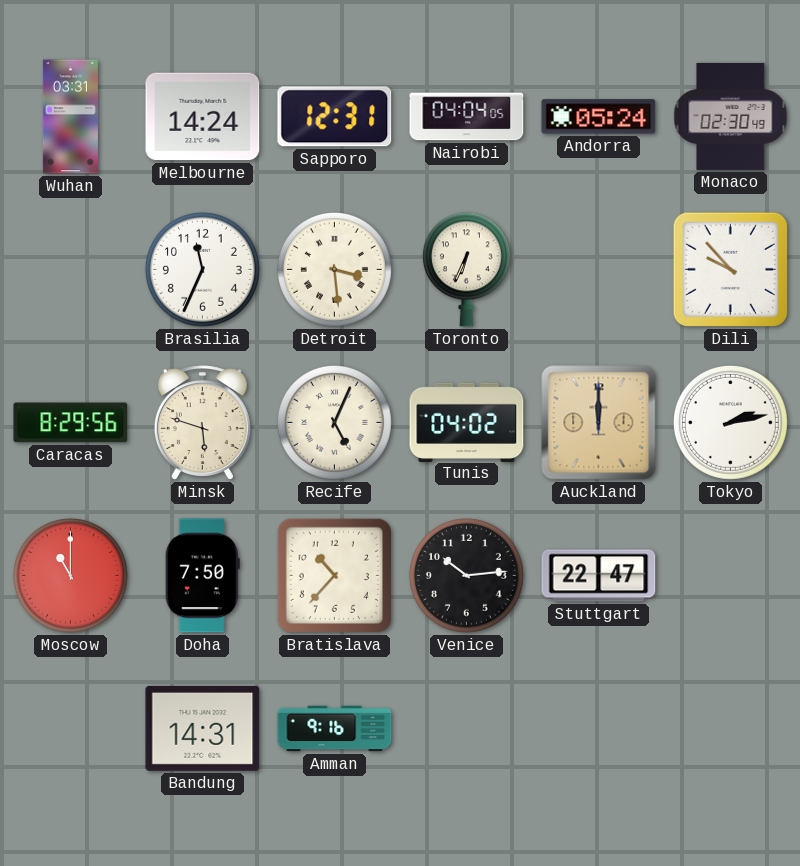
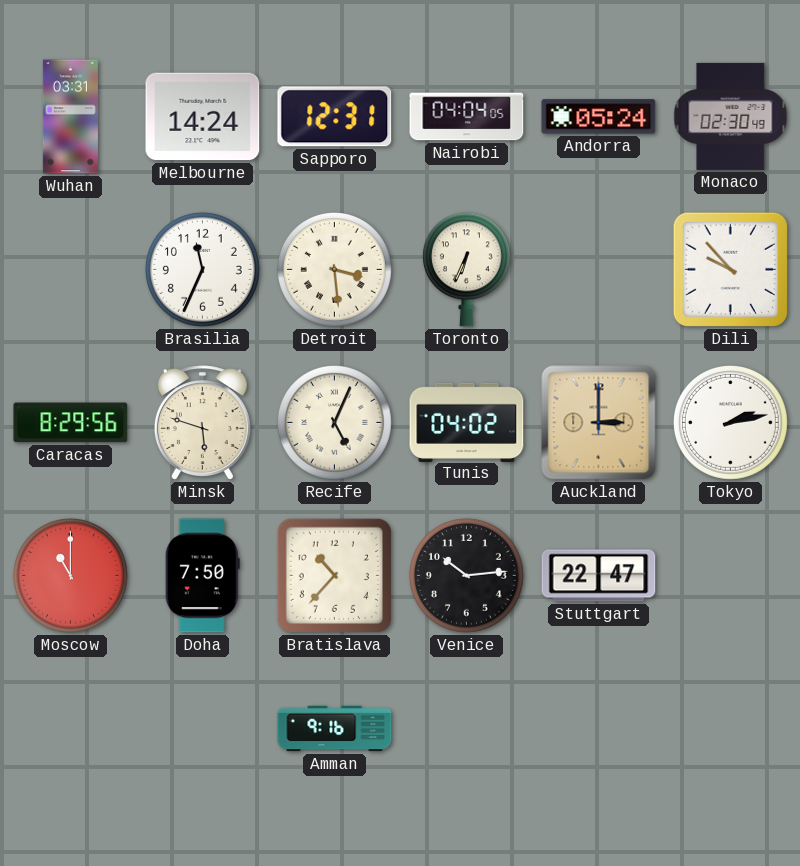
Auckland: 12:00 -> 3:00
Bandung: 14:31 -> none
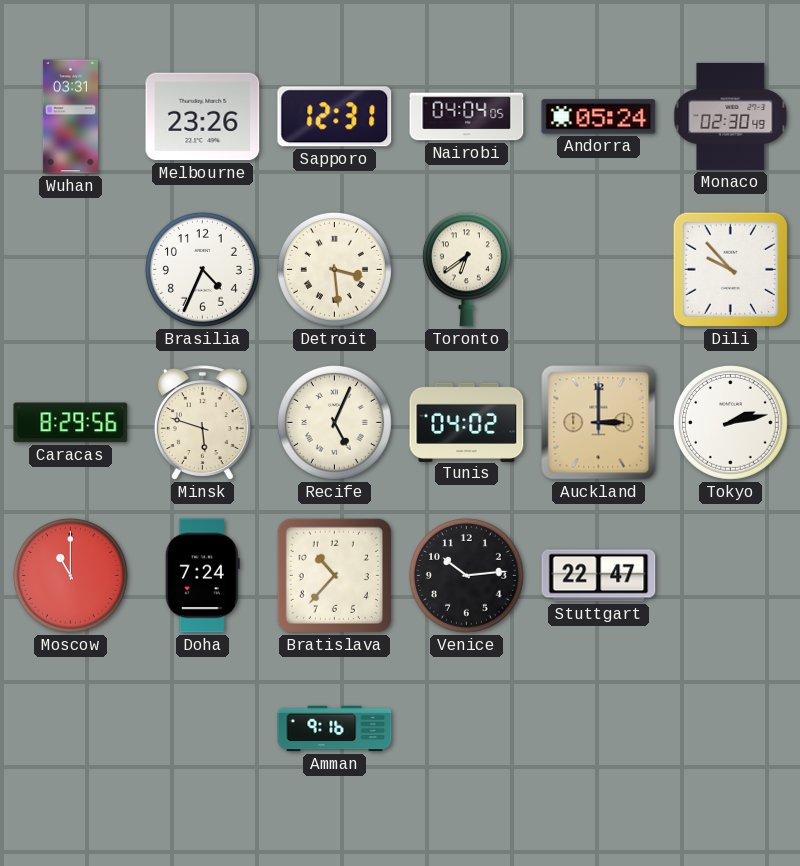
Melbourne: 14:24 -> 23:26
Brasilia: 11:34 -> 4:34
Toronto: 6:34 -> 6:39
Doha: 7:50 -> 7:24
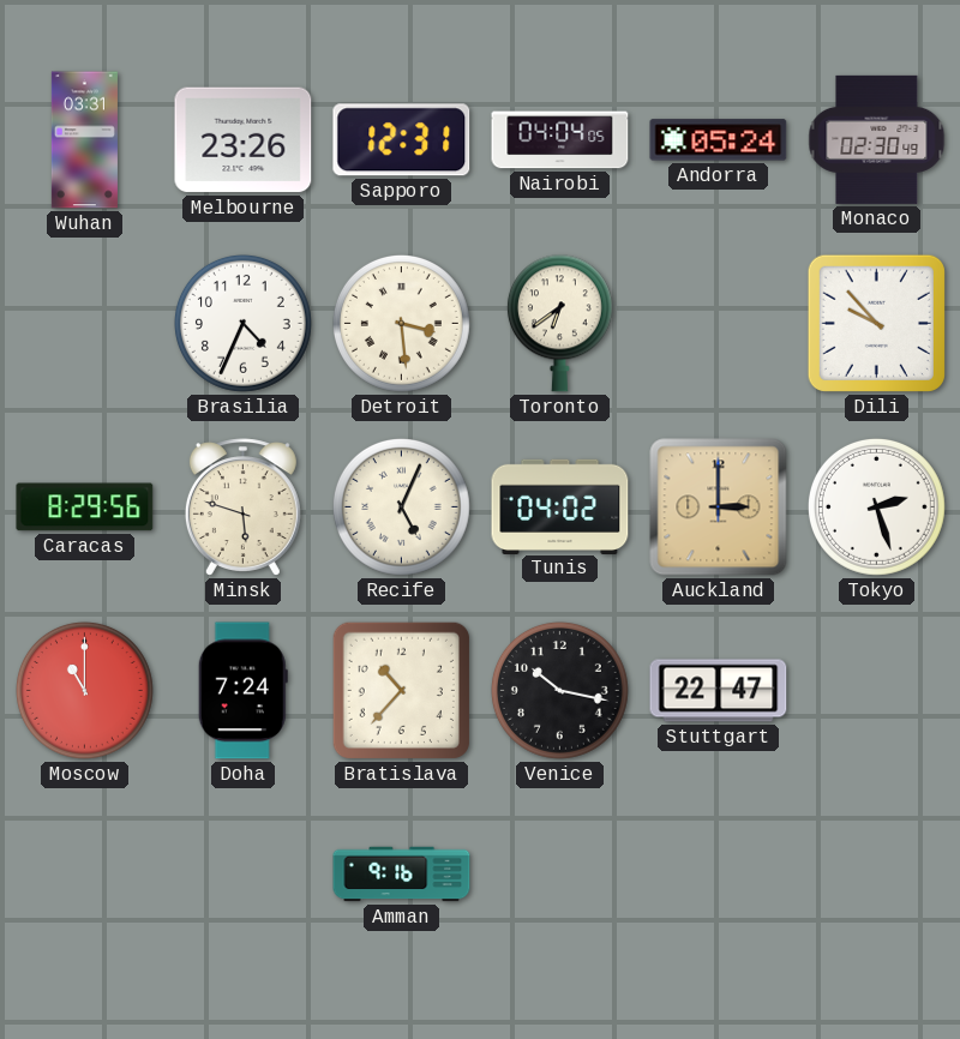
Tokyo: 2:13 -> 2:27
Venice: 10:14 -> 10:17
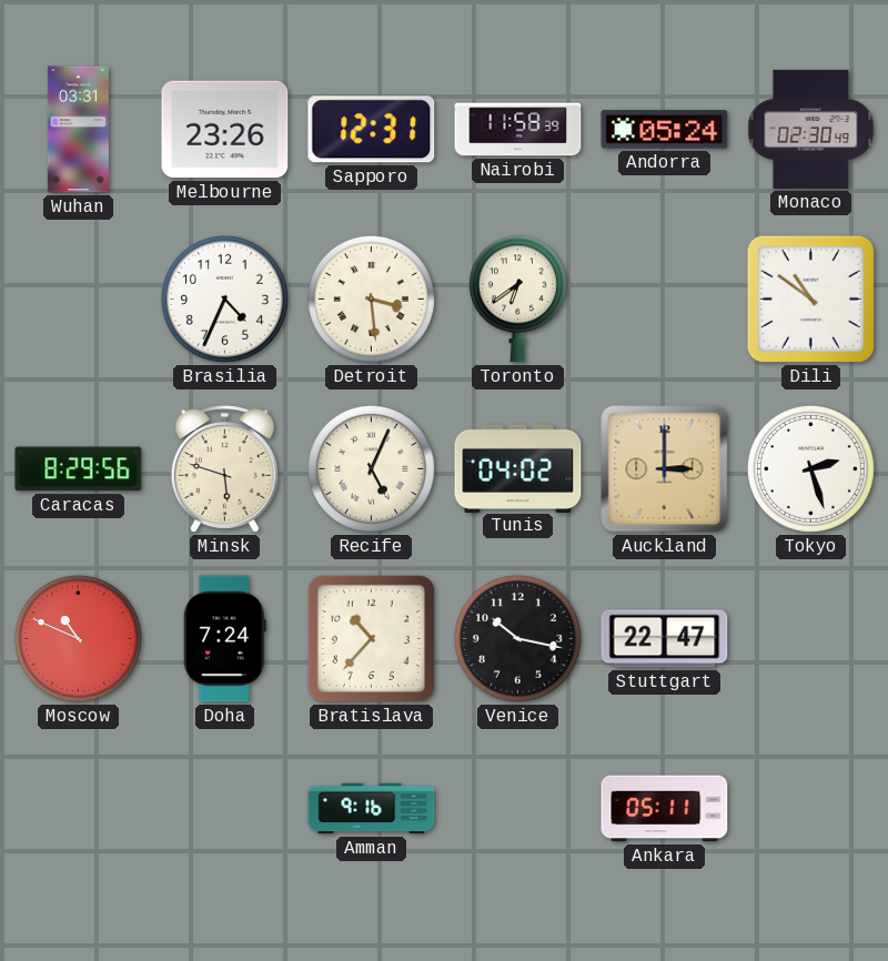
Nairobi: 04:04 -> 11:58
Dili: 9:53 -> 10:51
Moscow: 11:00 -> 10:49
Ankara: none -> 05:11
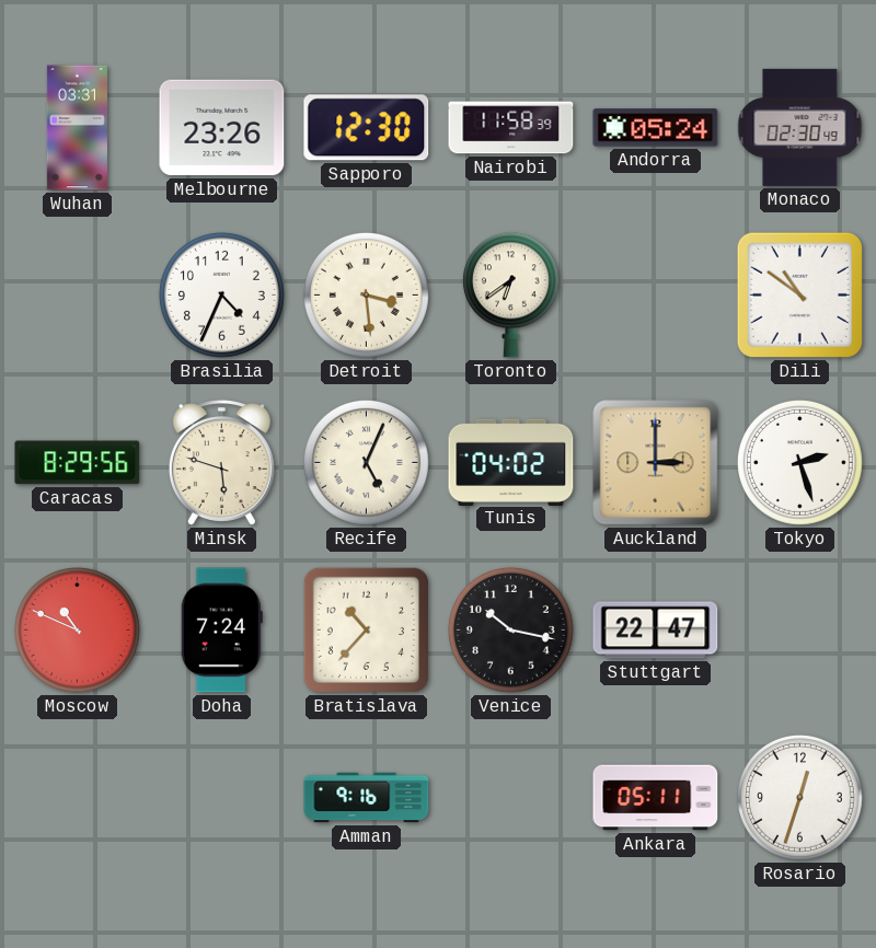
Sapporo: 12:31 -> 12:30
Rosario: none -> 12:33
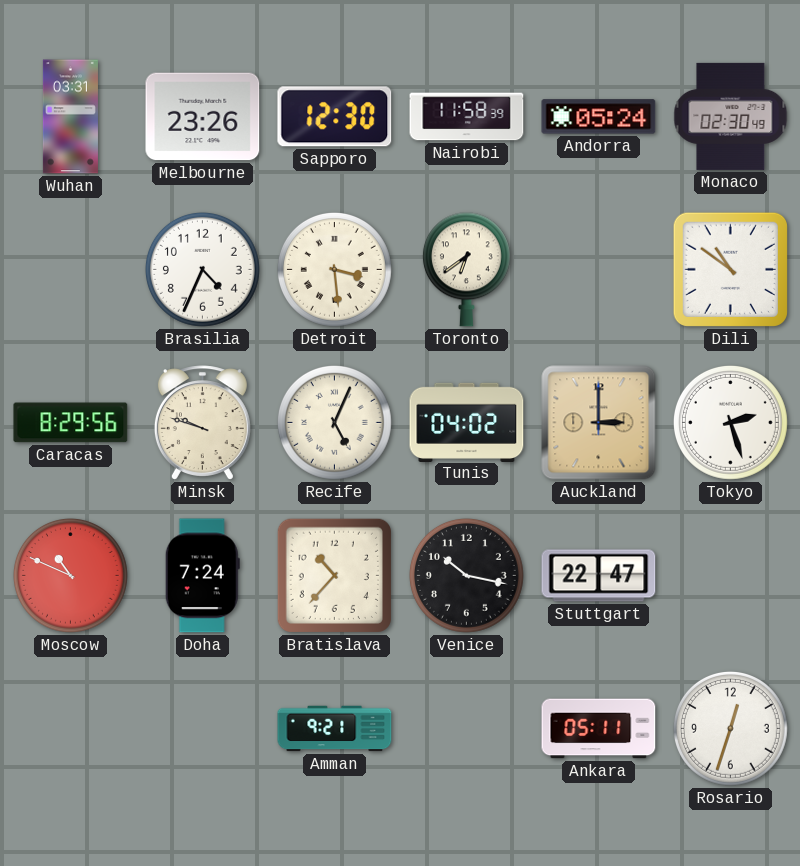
Minsk: 5:48 -> 9:48
Amman: 9:16 -> 9:21
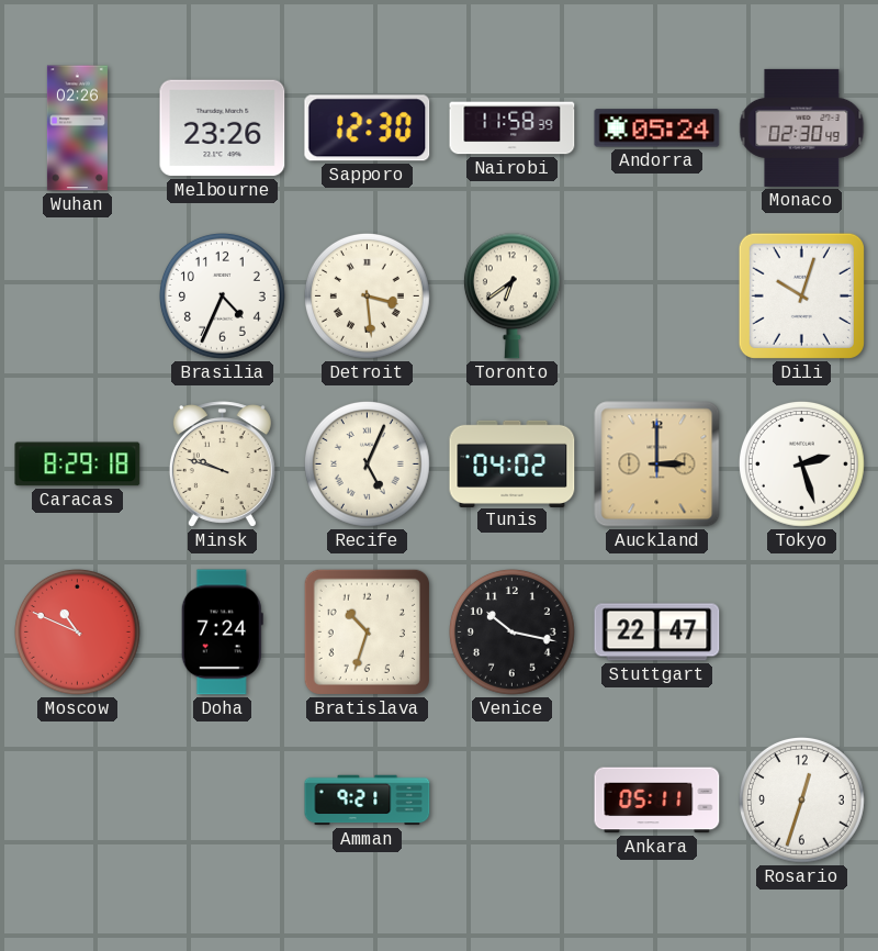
Wuhan: 03:31 -> 02:26
Dili: 10:51 -> 10:03
Caracas: 8:29:56 -> 8:29:18
Bratislava: 10:37 -> 10:33
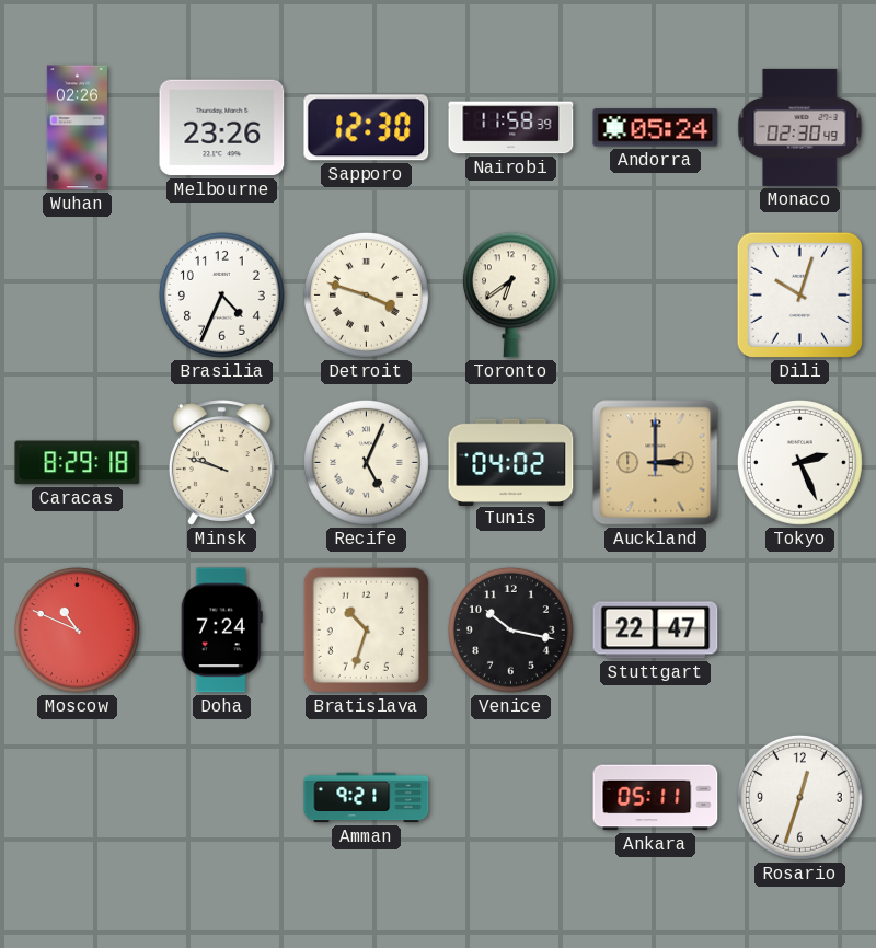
Detroit: 3:29 -> 3:48
Tokyo: 2:27 -> 2:26
